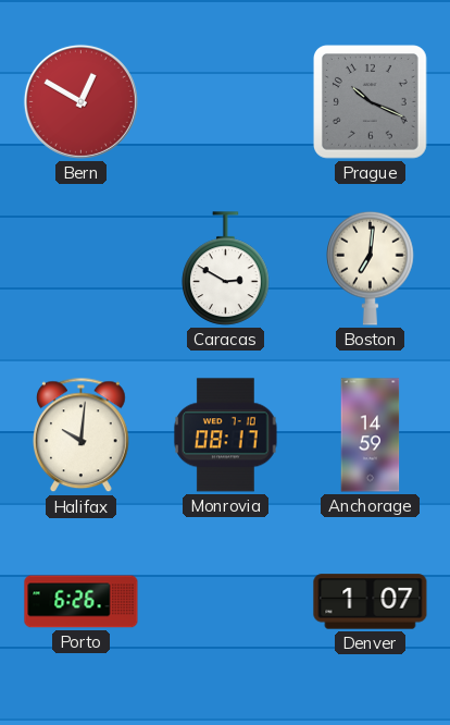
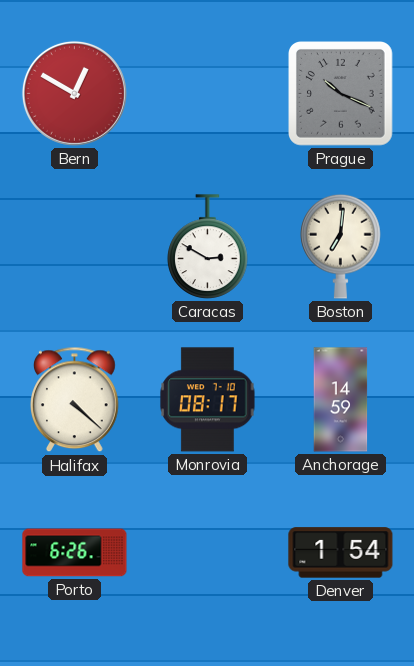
Halifax: 10:01 -> 4:22
Denver: 1:07 -> 1:54
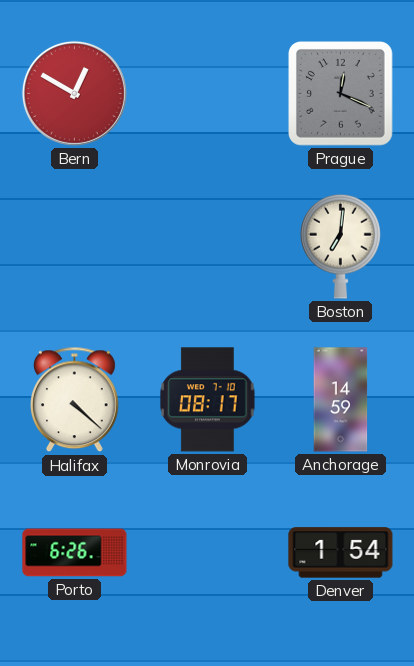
Prague: 10:19 -> 12:19
Caracas: 2:50 -> none
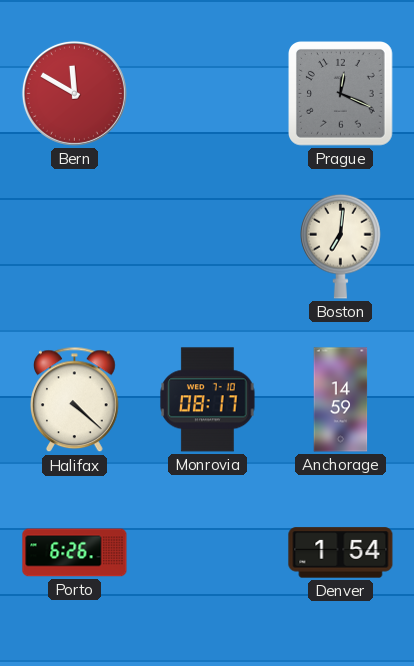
Bern: 12:50 -> 11:50
